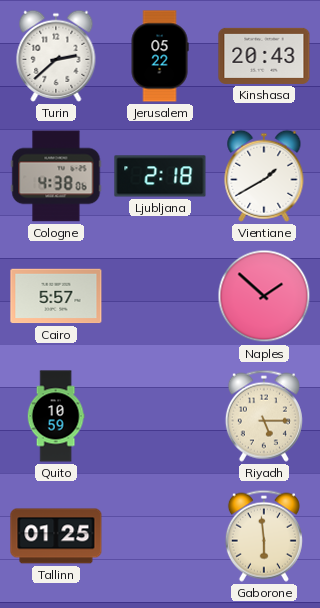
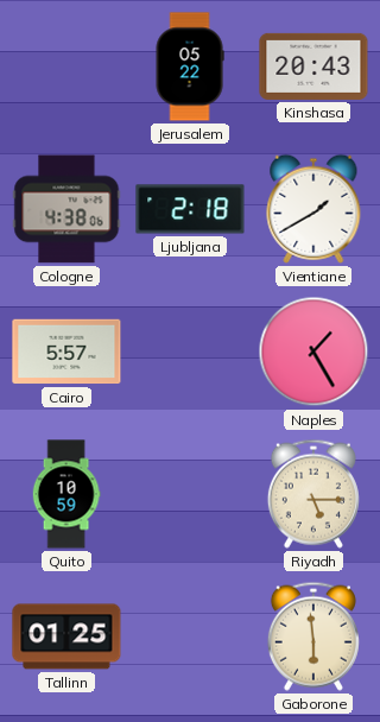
Turin: 2:38 -> none
Naples: 1:52 -> 1:25
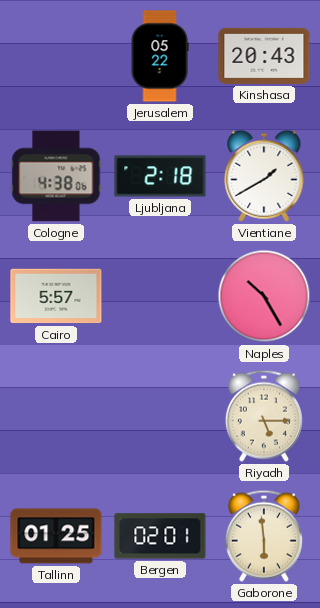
Naples: 1:25 -> 10:25
Quito: 10:59 -> none
Bergen: none -> 02:01
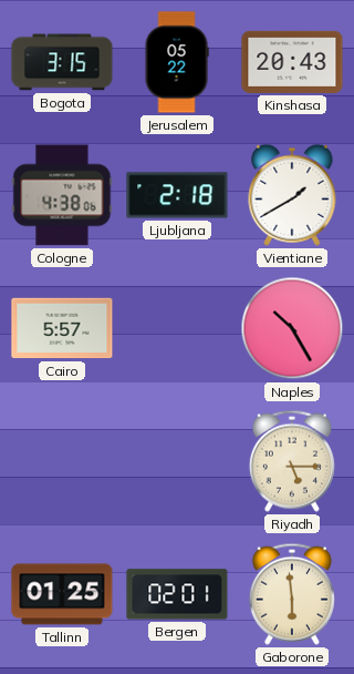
Bogota: none -> 3:15
